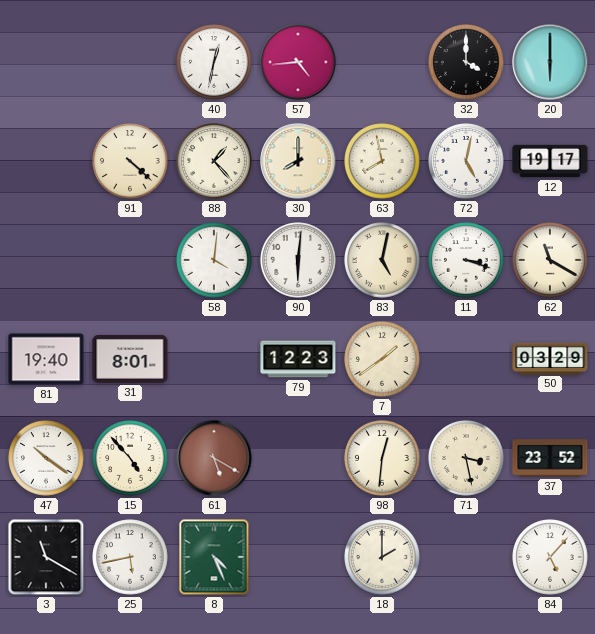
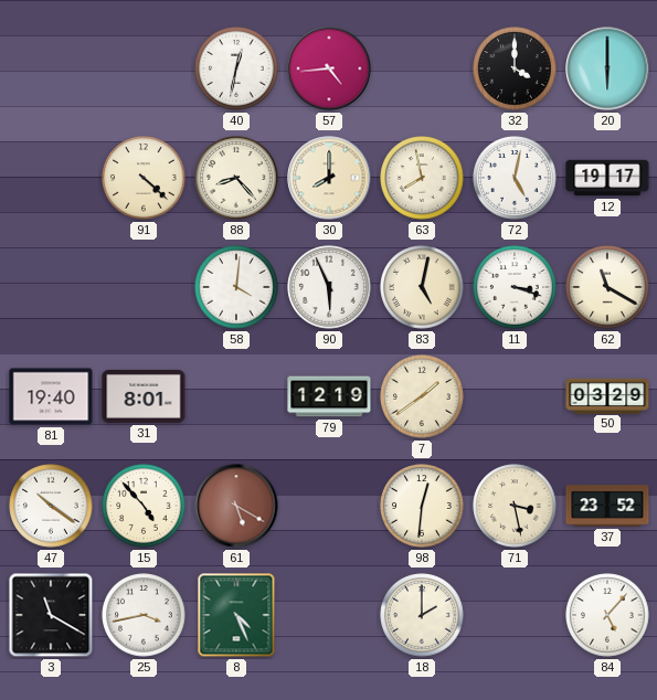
88: 1:23 -> 8:23
90: 6:01 -> 5:56
79: 12:23 -> 12:19
25: 5:43 -> 3:43
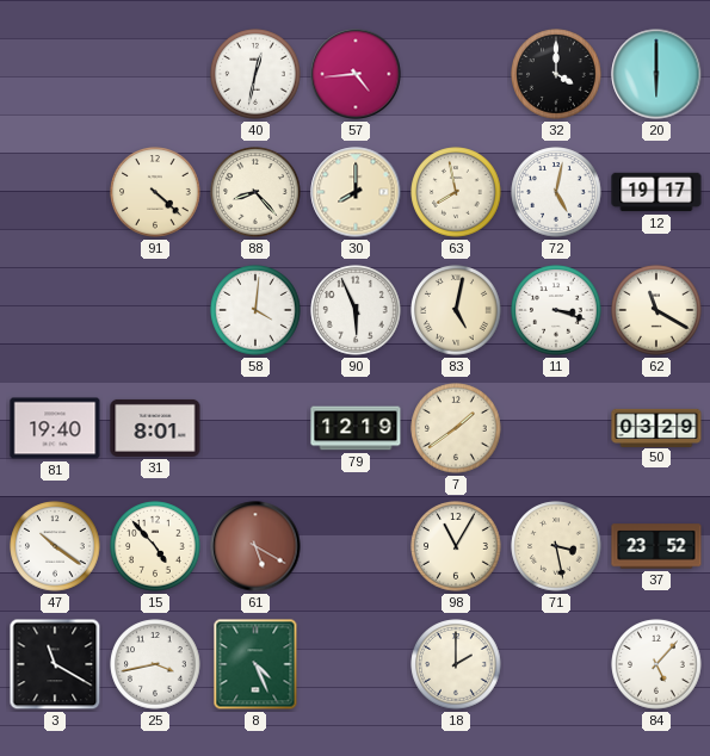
98: 12:31 -> 11:05
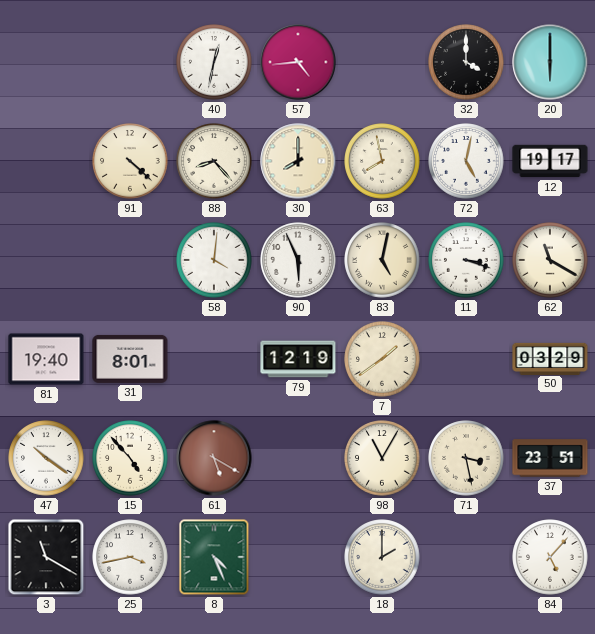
37: 23:52 -> 23:51
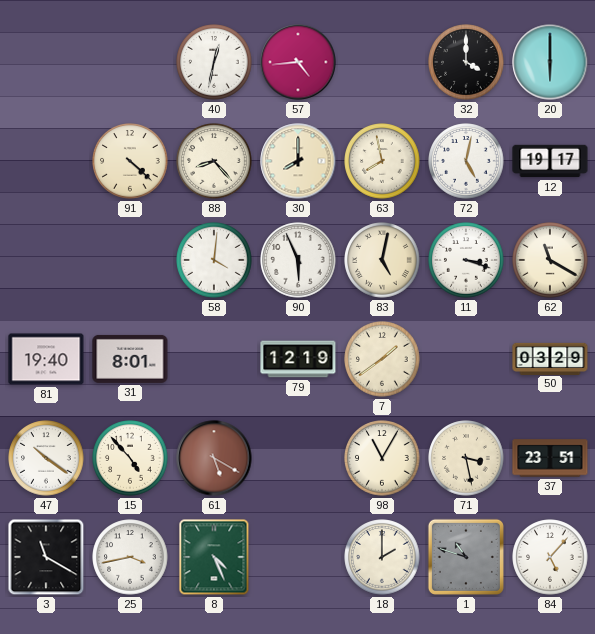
1: none -> 10:48
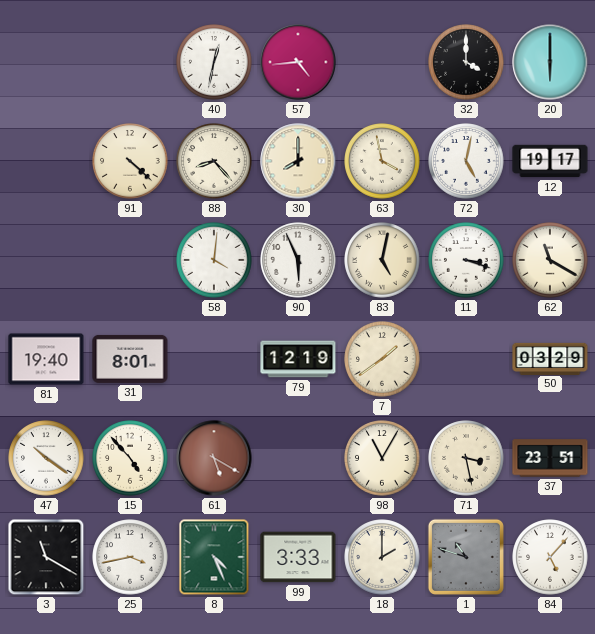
63: 7:58 -> 3:58
99: none -> 3:33
